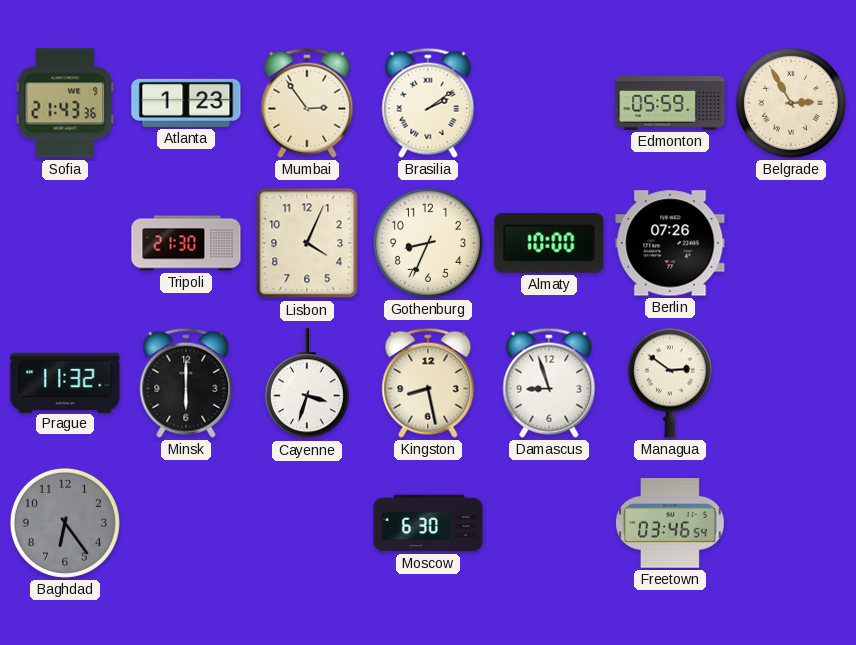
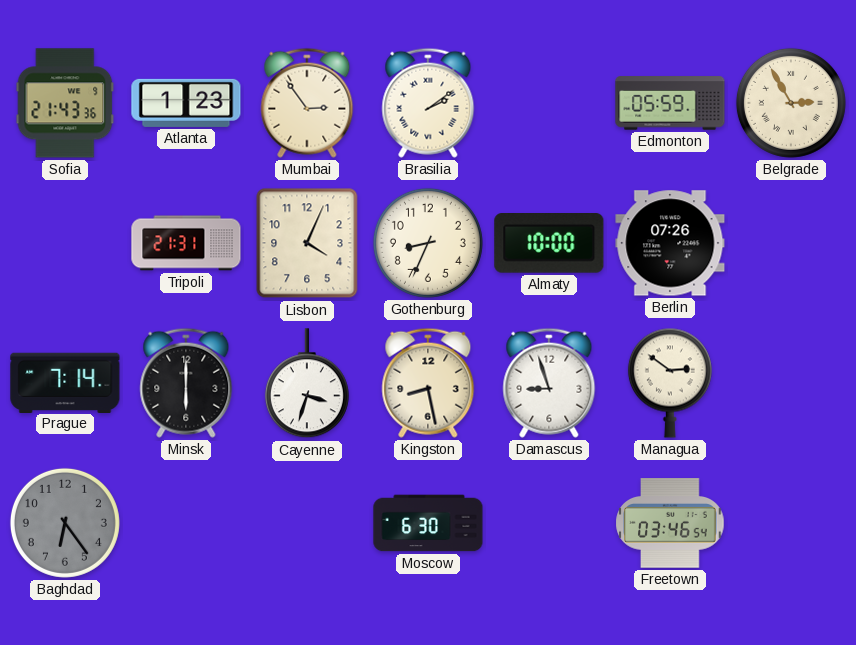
Tripoli: 21:30 -> 21:31
Prague: 11:32 -> 7:14
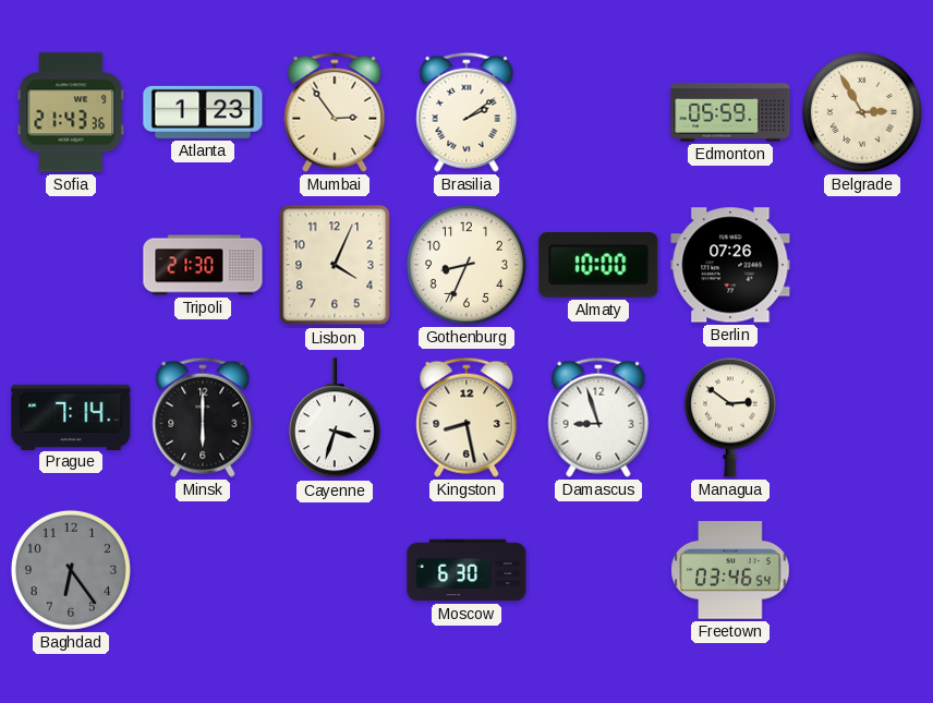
Tripoli: 21:31 -> 21:30
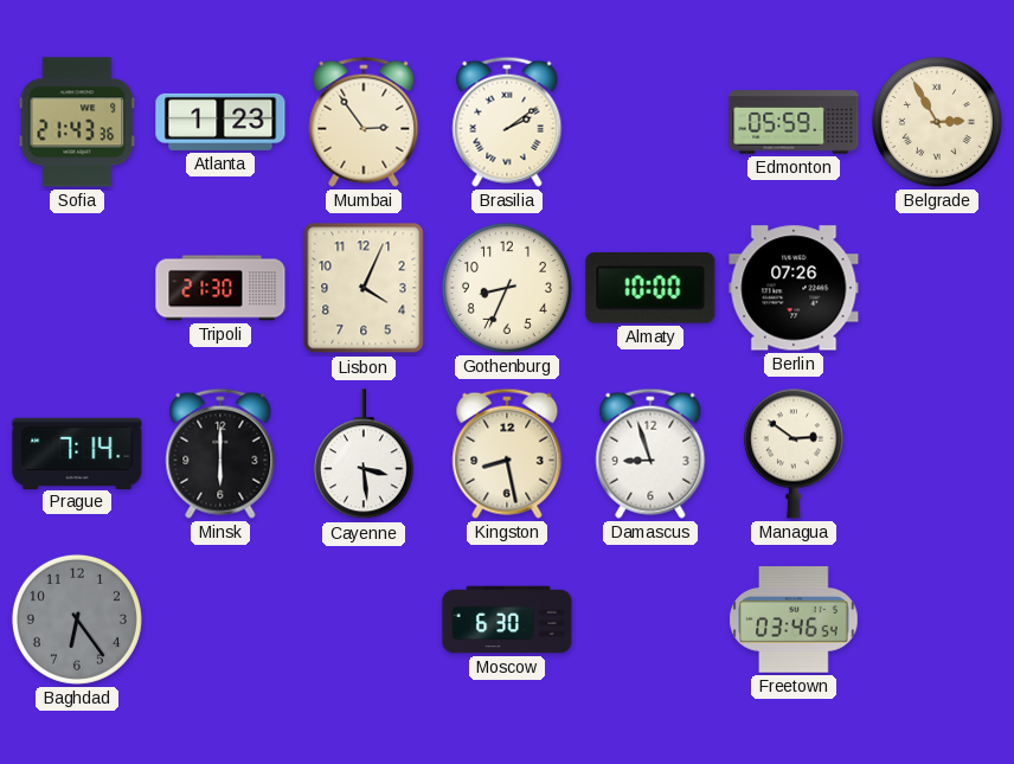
Cayenne: 3:33 -> 3:29
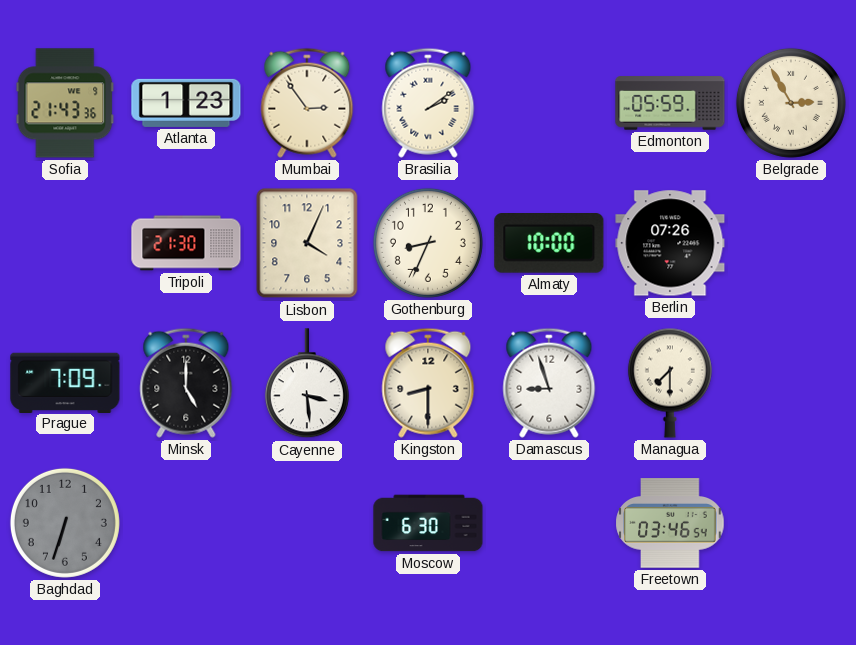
Prague: 7:14 -> 7:09
Minsk: 6:00 -> 5:00
Kingston: 8:28 -> 8:30
Managua: 2:51 -> 7:30
Baghdad: 6:24 -> 6:33
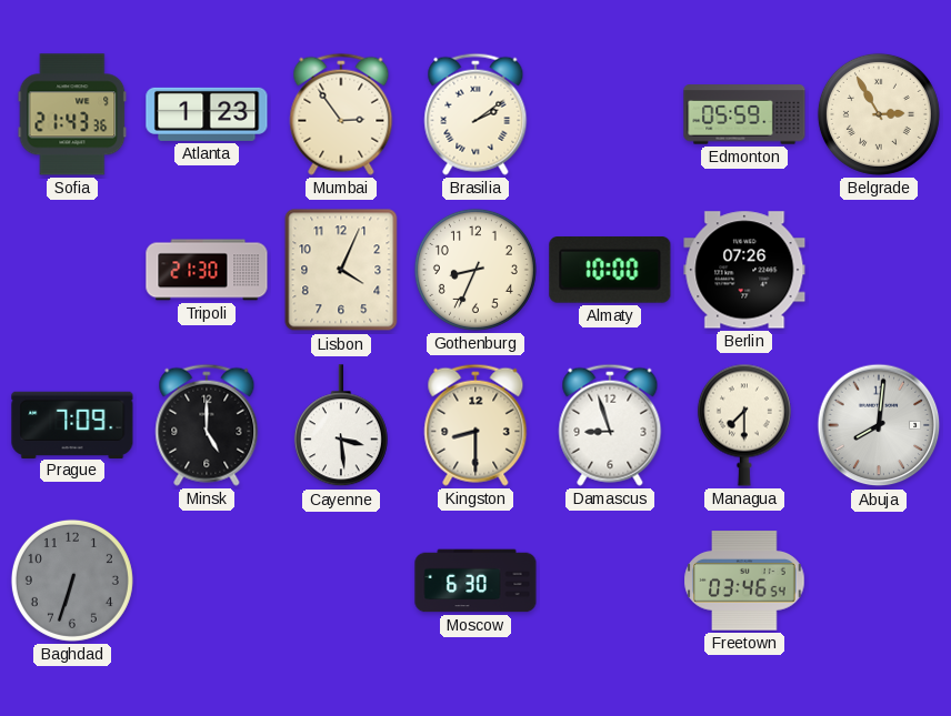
Abuja: none -> 8:01
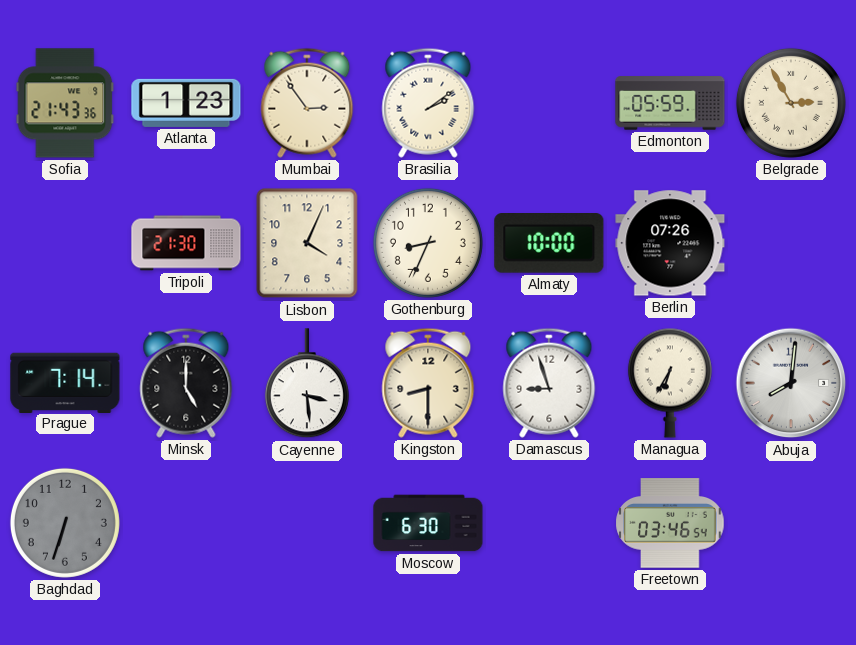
Prague: 7:09 -> 7:14
Managua: 7:30 -> 6:35
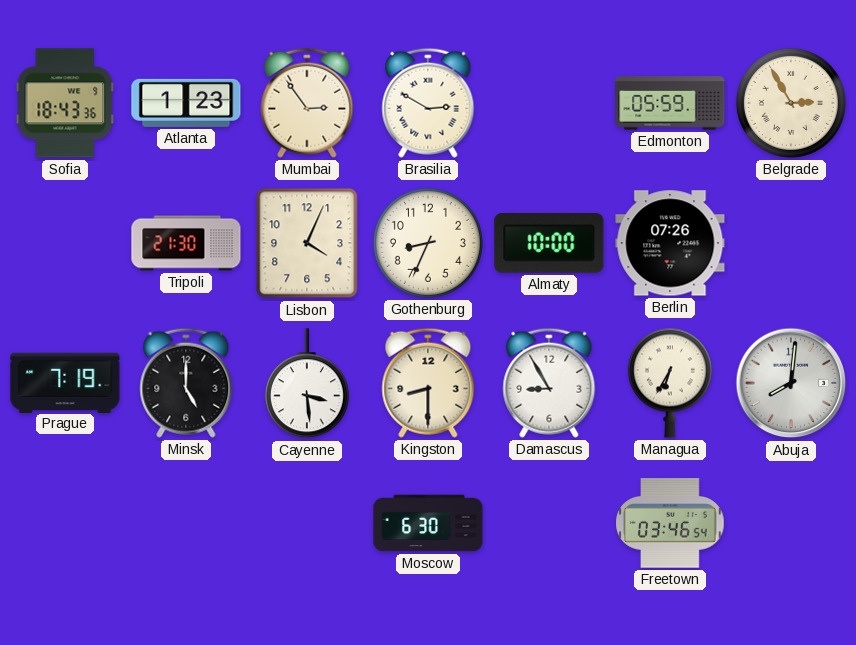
Sofia: 21:43 -> 18:43
Brasilia: 2:09 -> 2:50
Prague: 7:14 -> 7:19
Damascus: 8:57 -> 8:55
Baghdad: 6:33 -> none
